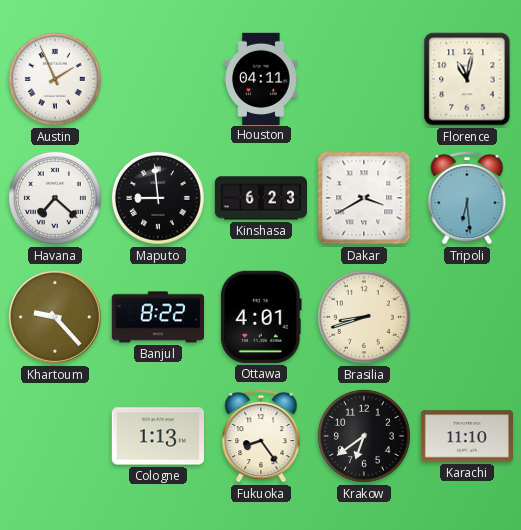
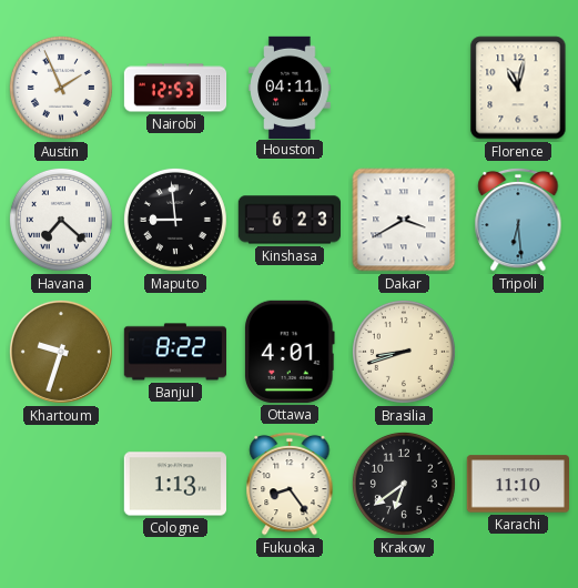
Nairobi: none -> 12:53
Khartoum: 9:23 -> 9:33
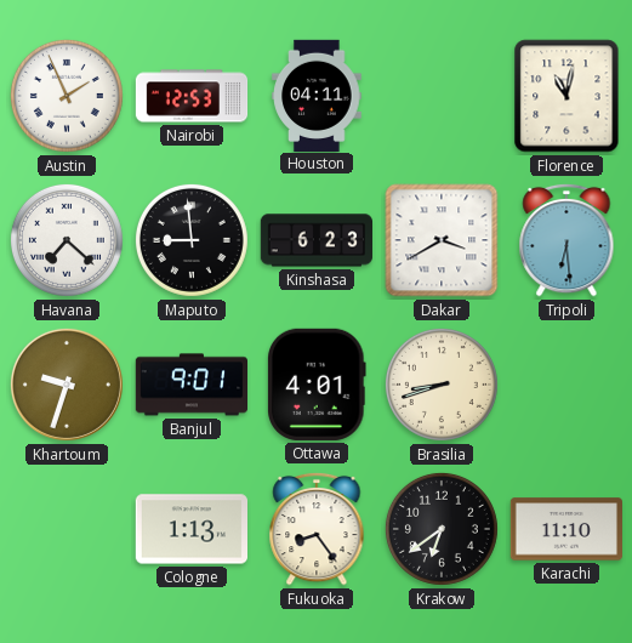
Banjul: 8:22 -> 9:01
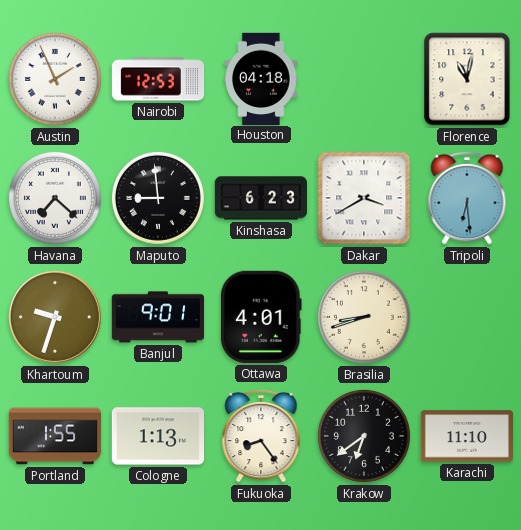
Houston: 04:11 -> 04:18
Portland: none -> 1:55
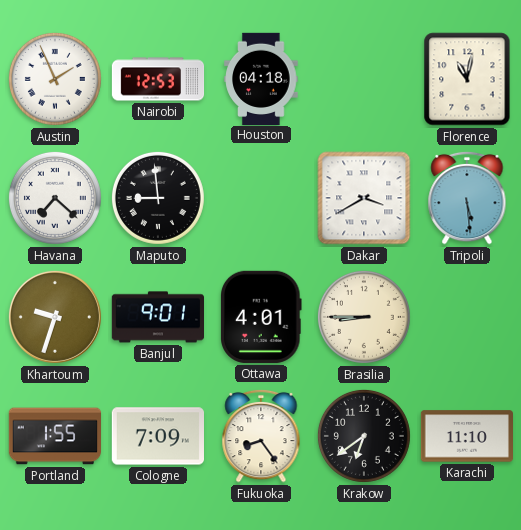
Kinshasa: 6:23 -> none
Tripoli: 6:29 -> 5:29
Brasilia: 8:42 -> 8:45
Cologne: 1:13 -> 7:09
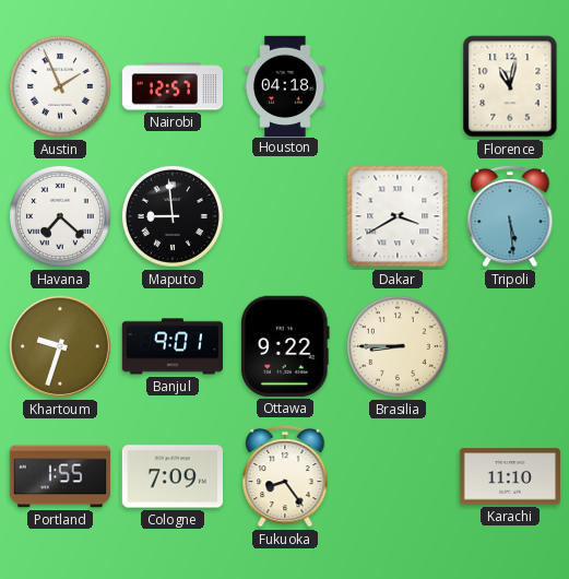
Nairobi: 12:53 -> 12:57
Ottawa: 4:01 -> 9:22
Krakow: 6:39 -> none
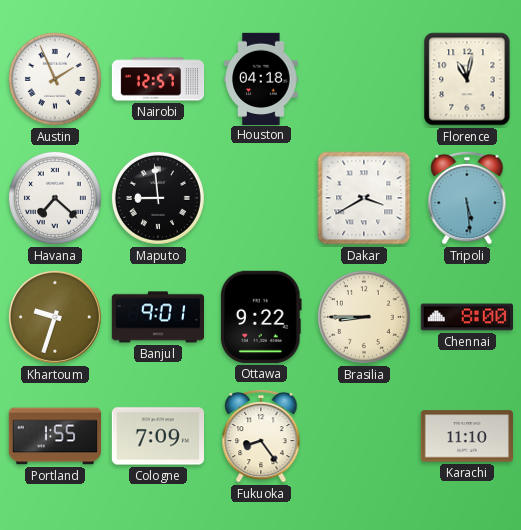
Chennai: none -> 8:00
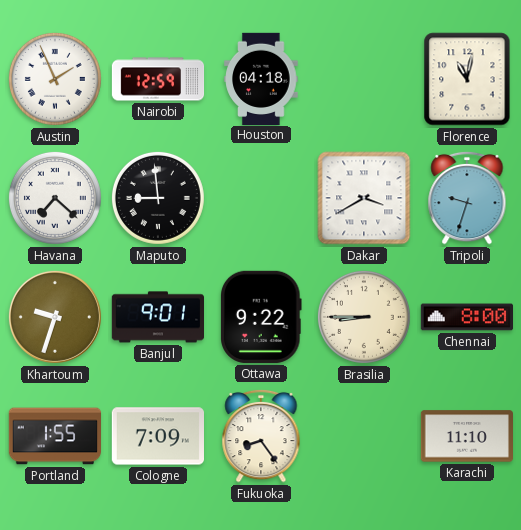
Nairobi: 12:57 -> 12:59
Tripoli: 5:29 -> 9:33
